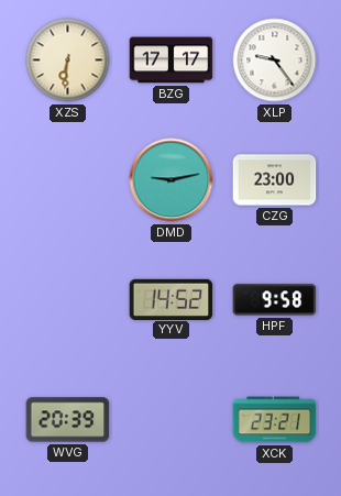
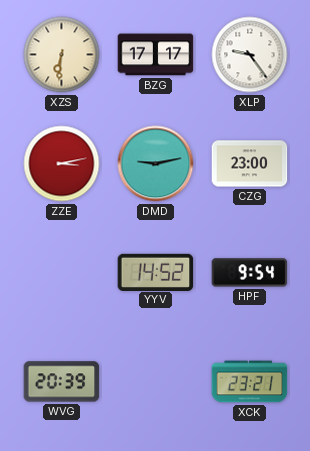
ZZE: none -> 3:13
HPF: 9:58 -> 9:54
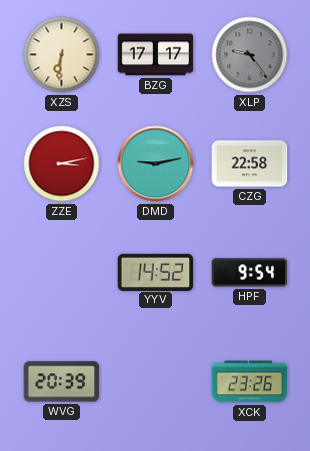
XLP dial: white -> grey
CZG: 23:00 -> 22:58
XCK: 23:21 -> 23:26
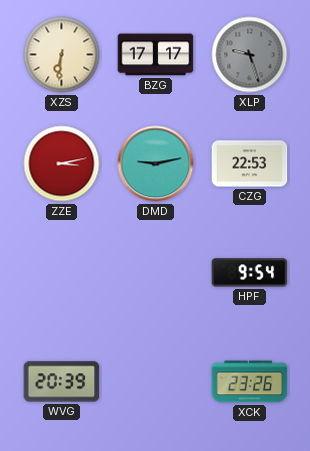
XLP: 9:24 -> 9:27
CZG: 22:58 -> 22:53
YYV: 14:52 -> none
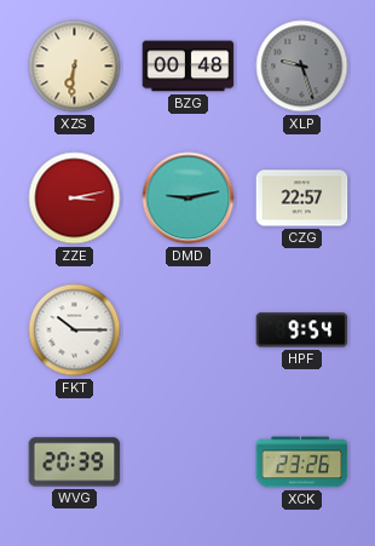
BZG: 17:17 -> 00:48
CZG: 22:53 -> 22:57
FKT: none -> 10:15
